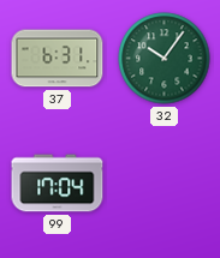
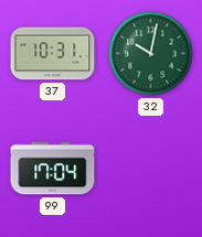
37: 6:31 -> 10:31
32: 10:06 -> 10:02
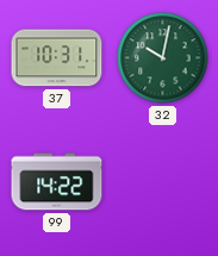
99: 17:04 -> 14:22
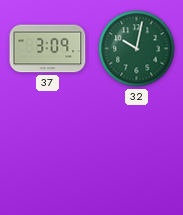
37: 10:31 -> 3:09
99: 14:22 -> none
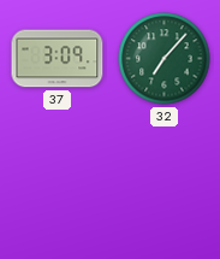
32: 10:02 -> 7:07
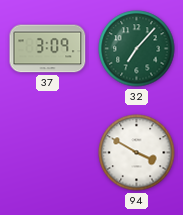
94: none -> 3:50
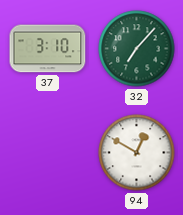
37: 3:09 -> 3:10
94: 3:50 -> 12:50
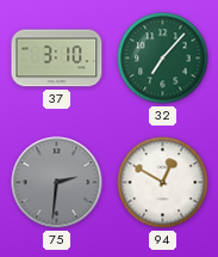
75: none -> 2:31
